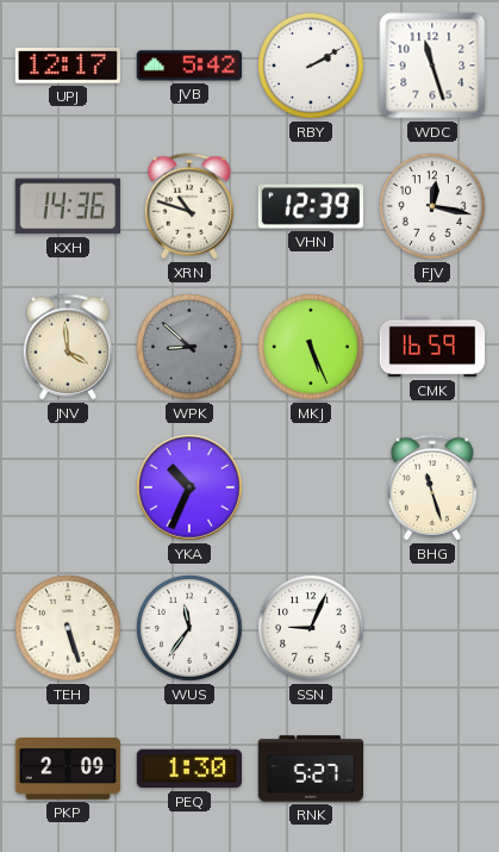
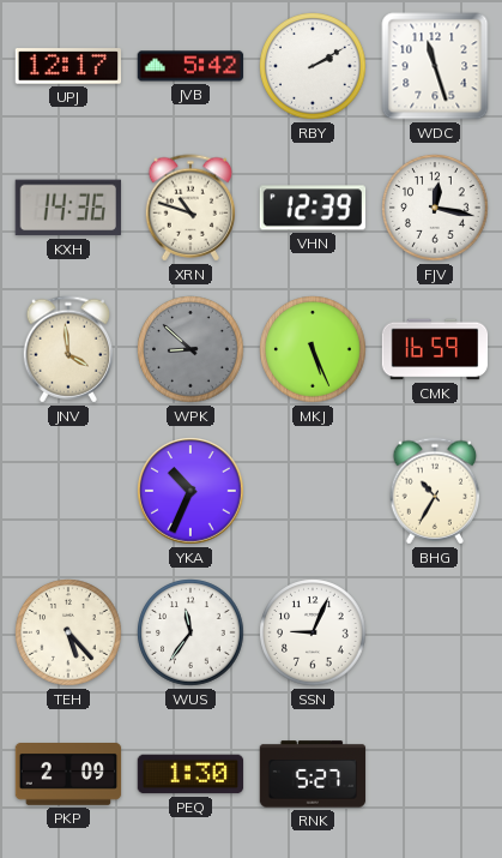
BHG: 11:27 -> 10:35
TEH: 5:27 -> 5:23
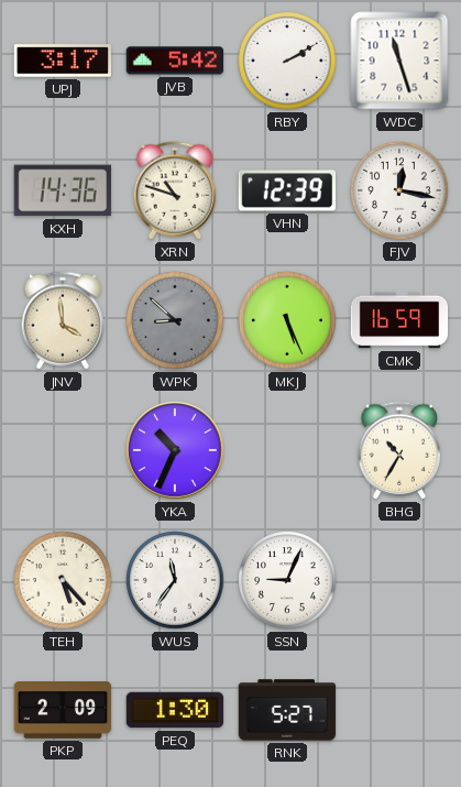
UPJ: 12:17 -> 3:17
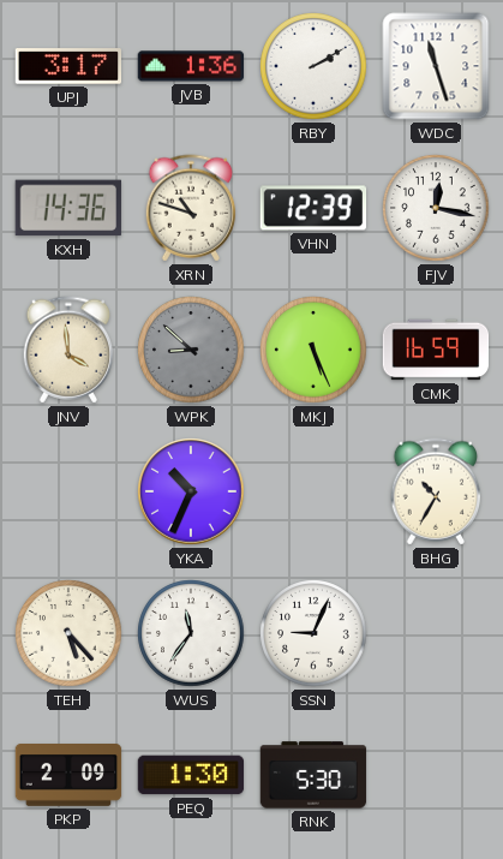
JVB: 5:42 -> 1:36
RNK: 5:27 -> 5:30
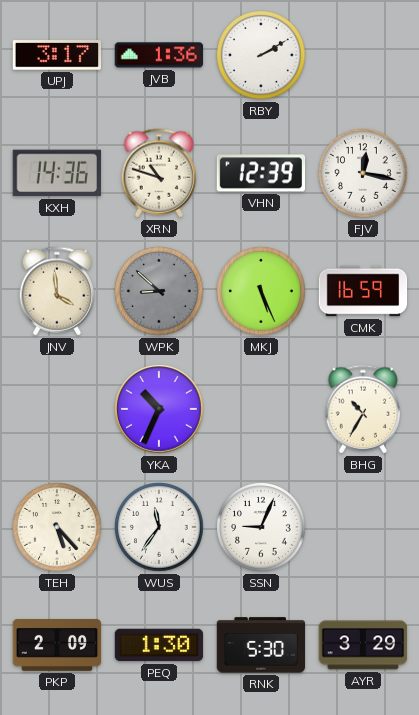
WDC: 11:27 -> none
AYR: none -> 3:29
